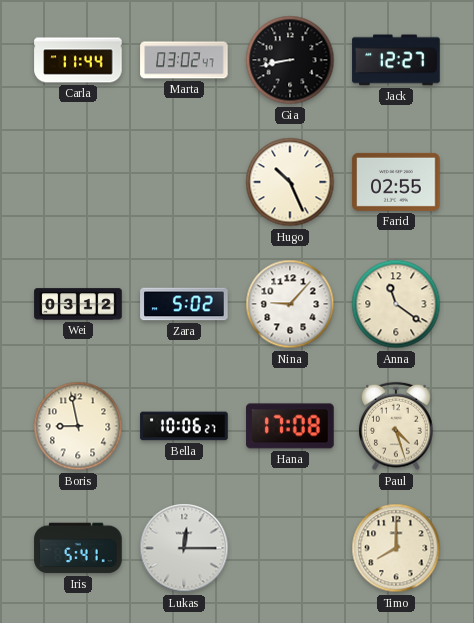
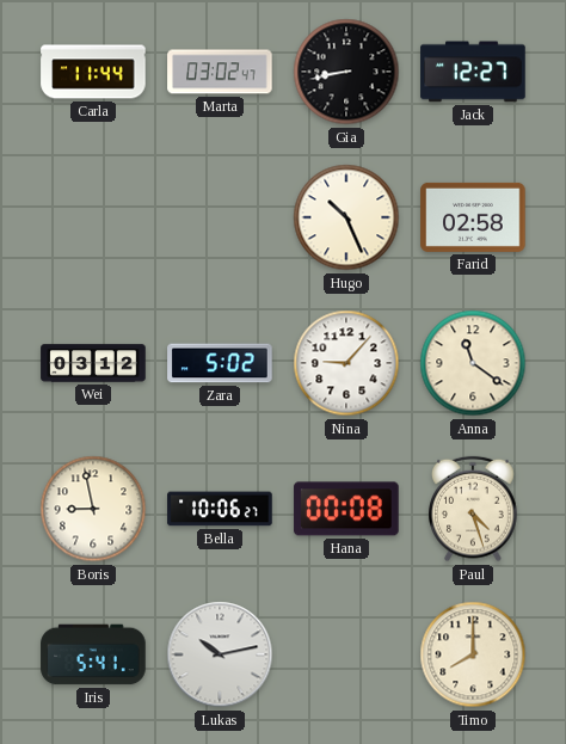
Farid: 02:55 -> 02:58
Hana: 17:08 -> 00:08
Lukas: 12:15 -> 10:13
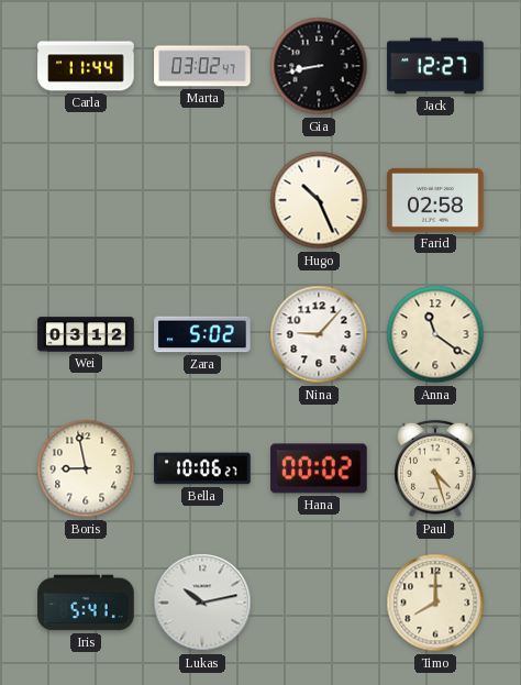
Hana: 00:08 -> 00:02
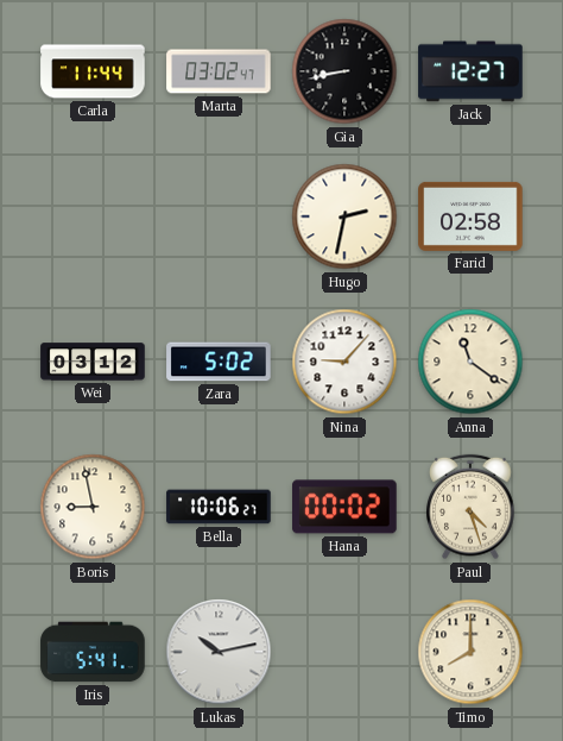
Hugo: 10:26 -> 2:32
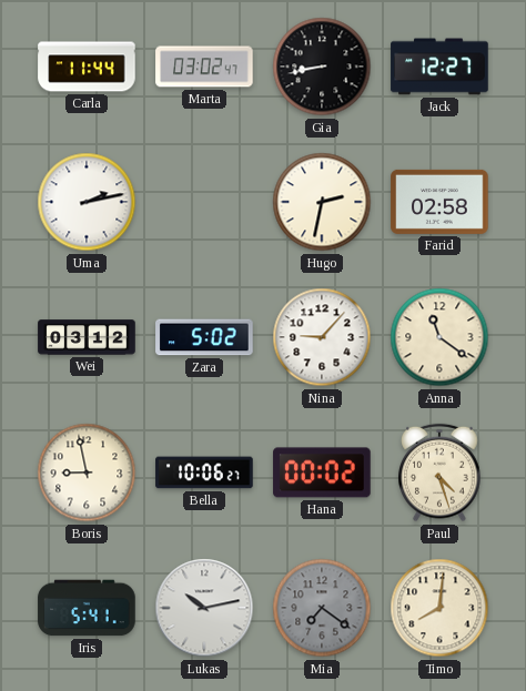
Uma: none -> 2:13
Mia: none -> 7:21
Timo: 8:00 -> 8:01
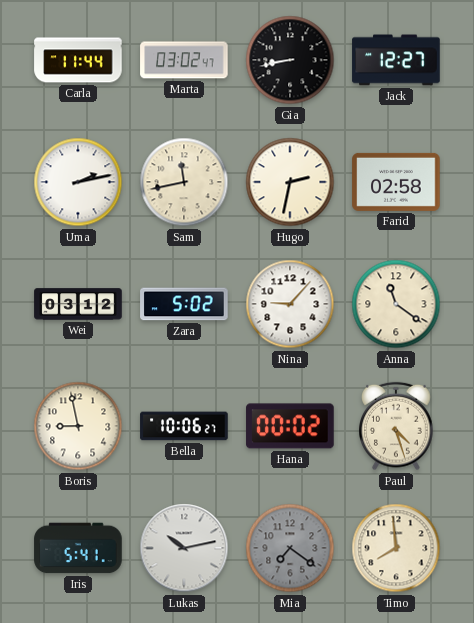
Sam: none -> 11:43
Timo: 8:01 -> 7:59
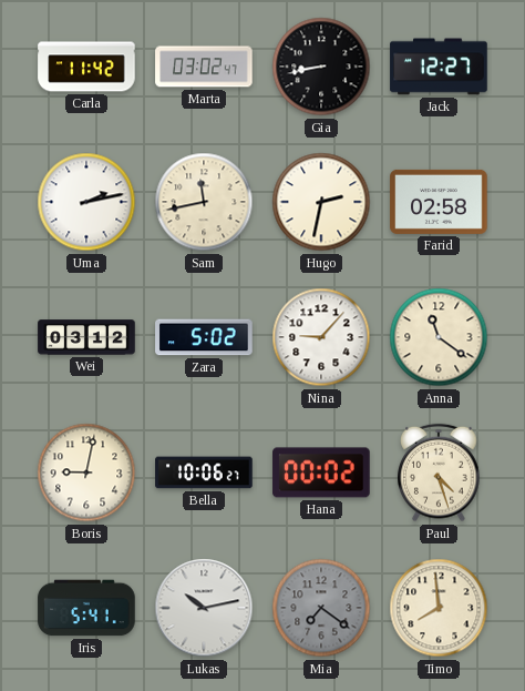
Carla: 11:44 -> 11:42
Boris: 8:58 -> 9:02
